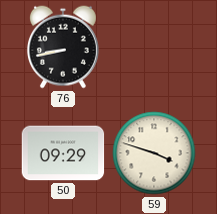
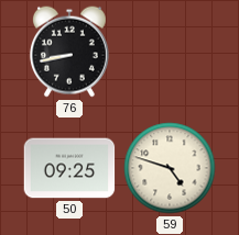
50: 09:29 -> 09:25
59: 3:48 -> 4:48
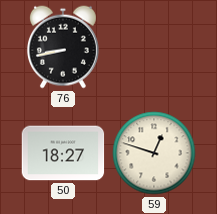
50: 09:25 -> 18:27
59: 4:48 -> 12:48
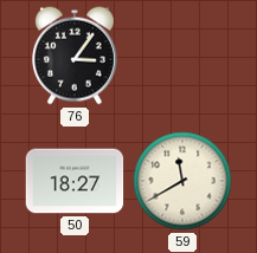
76: 8:43 -> 3:06
59: 12:48 -> 11:40
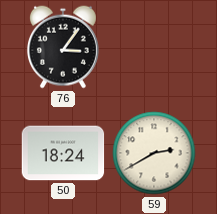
50: 18:27 -> 18:24
59: 11:40 -> 2:40
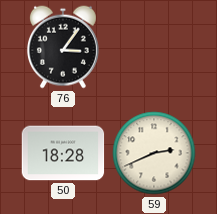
50: 18:24 -> 18:28
59: 2:40 -> 2:41
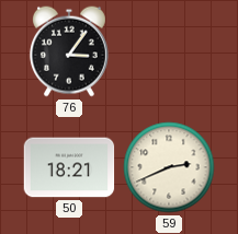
50: 18:28 -> 18:21
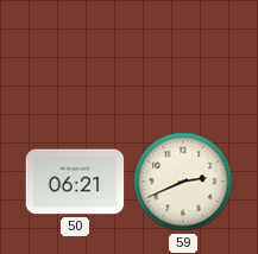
76: 3:06 -> none
50: 18:21 -> 06:21
